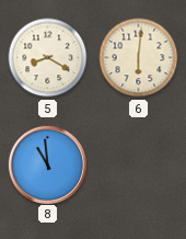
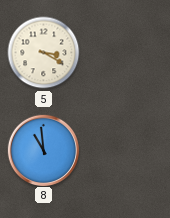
5: 8:20 -> 3:20
6: 6:01 -> none
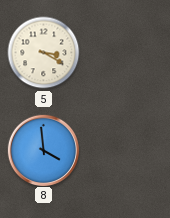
8: 10:59 -> 3:59
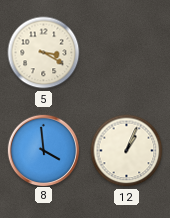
12: none -> 1:04
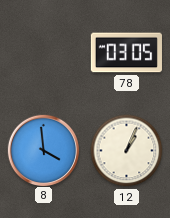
5: 3:20 -> none
78: none -> 03:05
